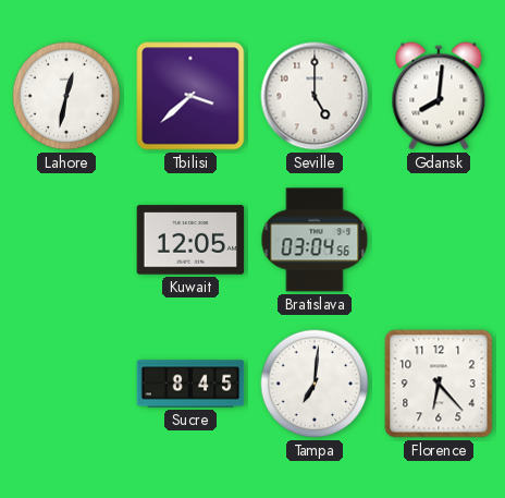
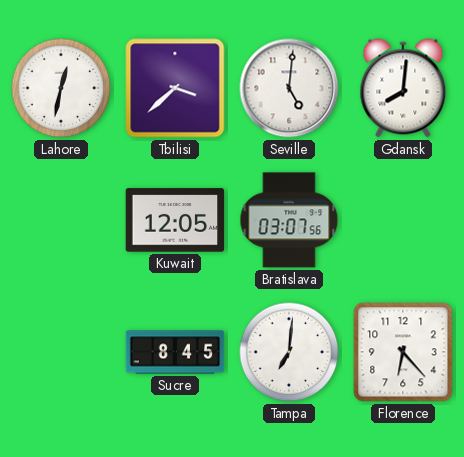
Seville: 5:00 -> 5:01
Bratislava: 03:04 -> 03:07
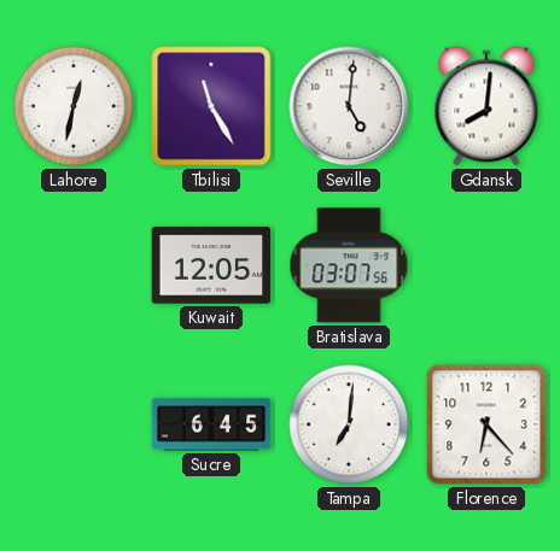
Tbilisi: 3:38 -> 11:25
Sucre: 8:45 -> 6:45
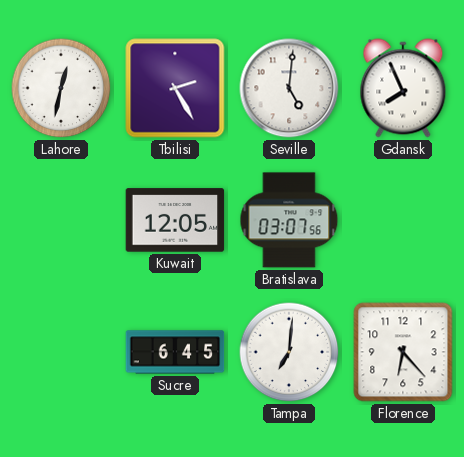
Tbilisi: 11:25 -> 2:25
Gdansk: 8:01 -> 7:56
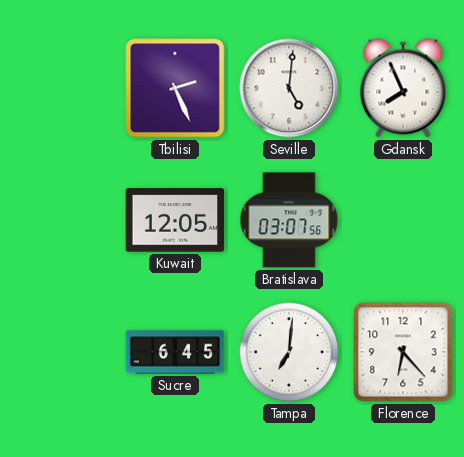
Lahore: 12:32 -> none
Tbilisi: 2:25 -> 2:26
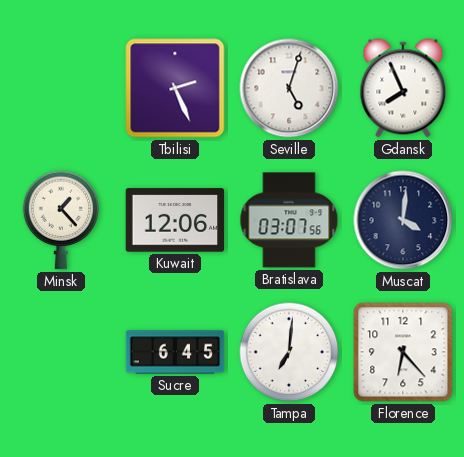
Seville: 5:01 -> 5:03
Minsk: none -> 1:23
Kuwait: 12:05 -> 12:06
Muscat: none -> 4:01
